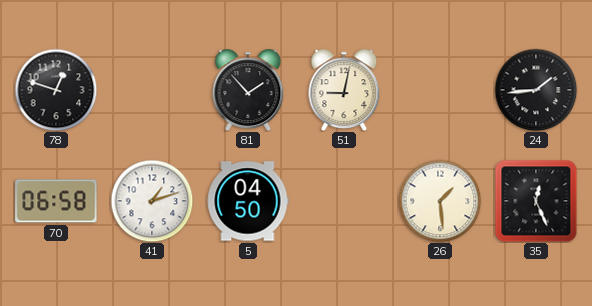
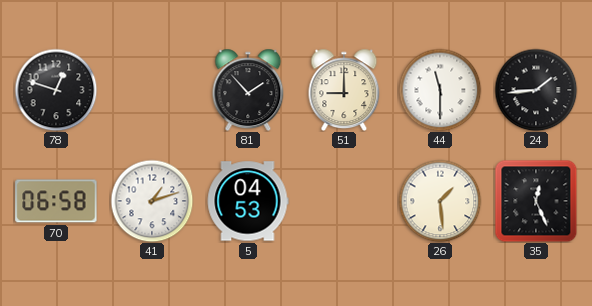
51: 9:02 -> 9:00
44: none -> 11:30
5: 04:50 -> 04:53
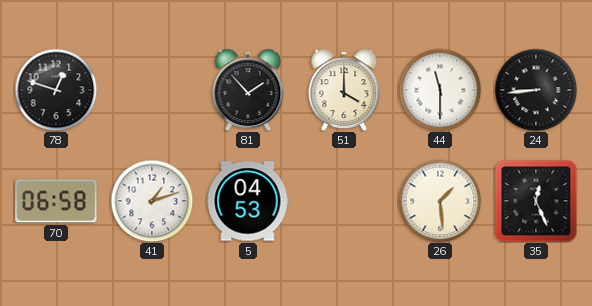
51: 9:00 -> 4:00
24: 1:44 -> 8:44
